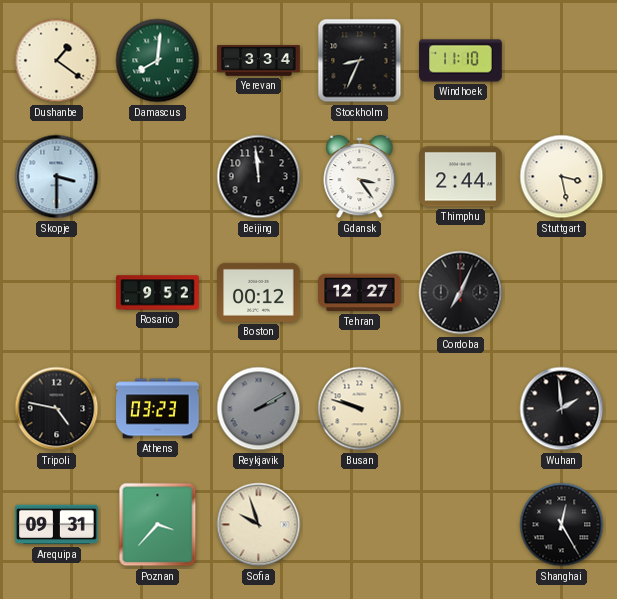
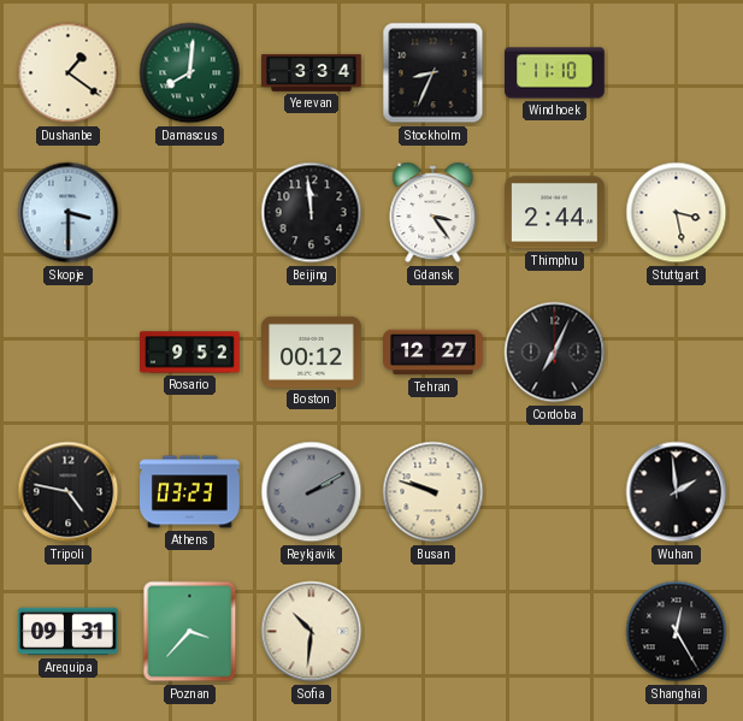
Sofia: 9:57 -> 10:31
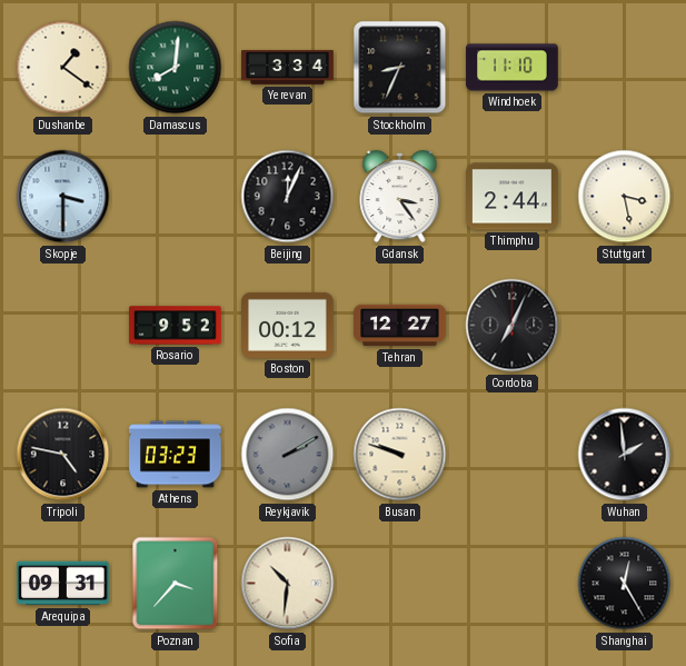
Beijing: 11:59 -> 12:04
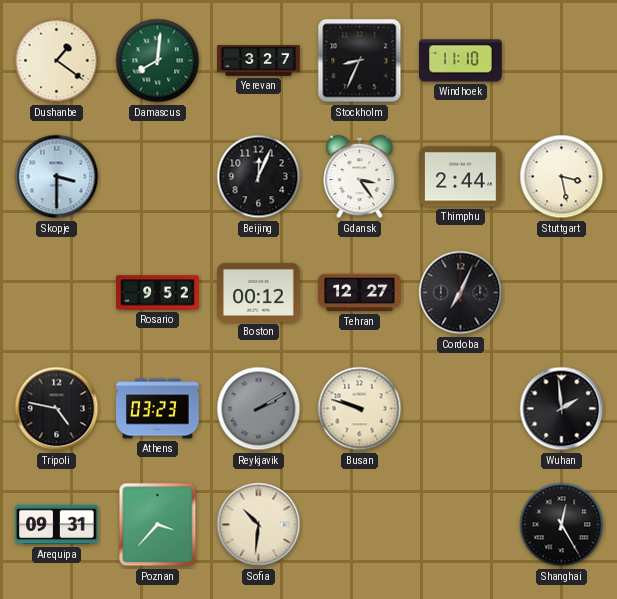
Yerevan: 3:34 -> 3:27
